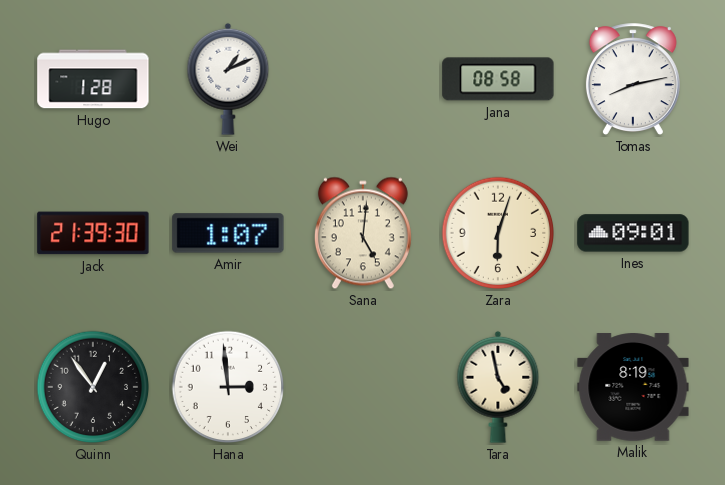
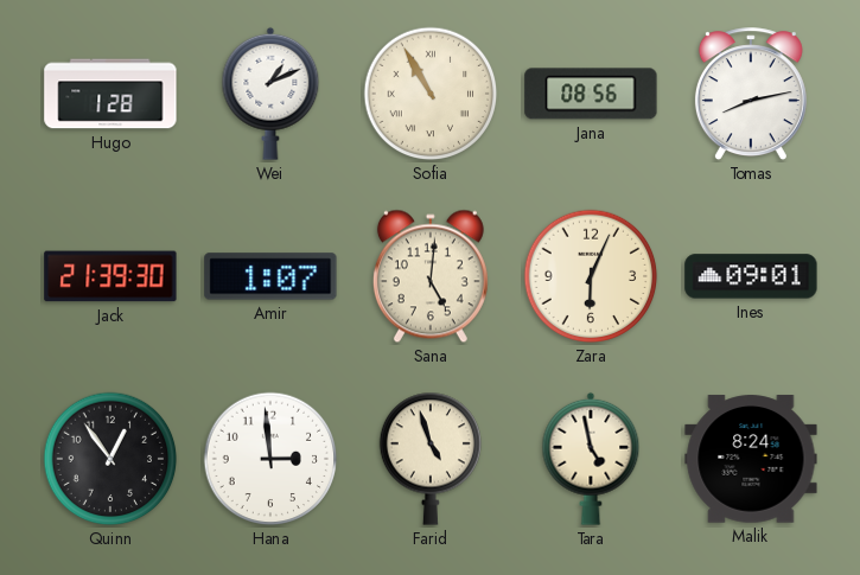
Sofia: none -> 10:55
Jana: 08:58 -> 08:56
Zara: 6:03 -> 6:04
Farid: none -> 4:57
Malik: 8:19 -> 8:24
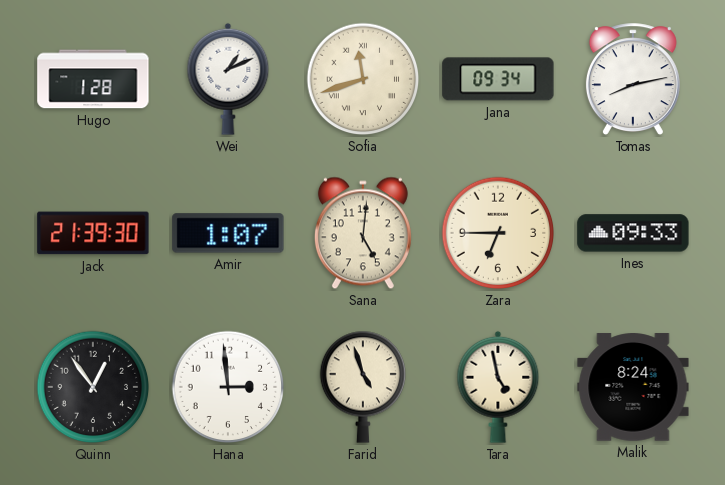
Sofia: 10:55 -> 11:42
Jana: 08:56 -> 09:34
Zara: 6:04 -> 6:45
Ines: 09:01 -> 09:33
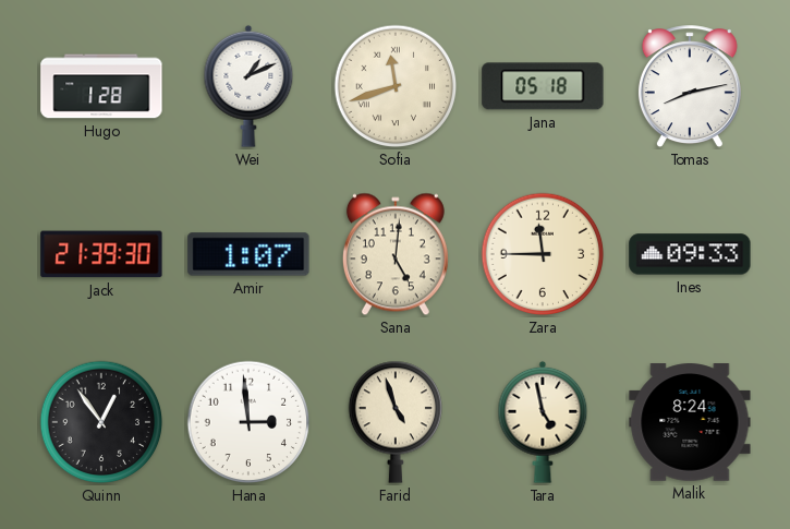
Jana: 09:34 -> 05:18
Zara: 6:45 -> 11:45
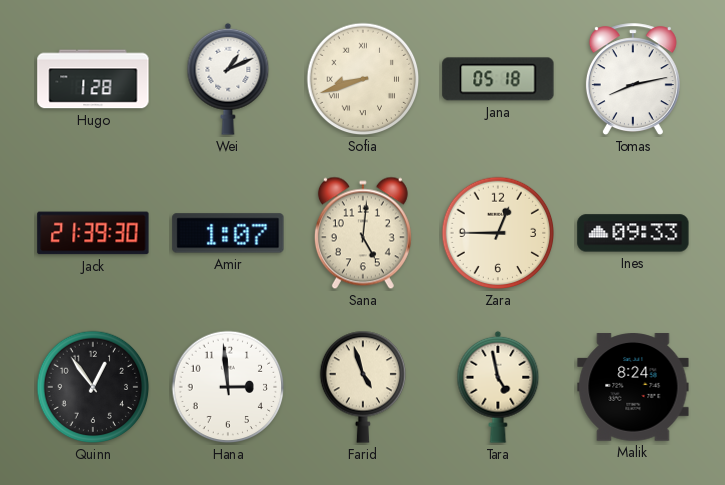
Sofia: 11:42 -> 8:42
Zara: 11:45 -> 12:45
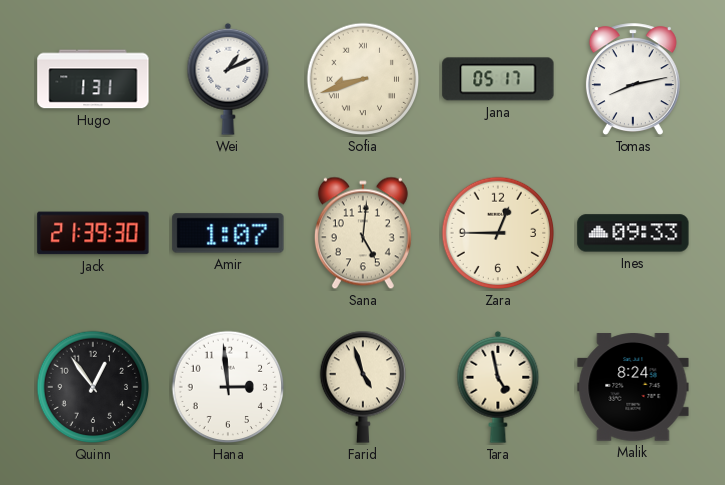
Hugo: 1:28 -> 1:31
Jana: 05:18 -> 05:17
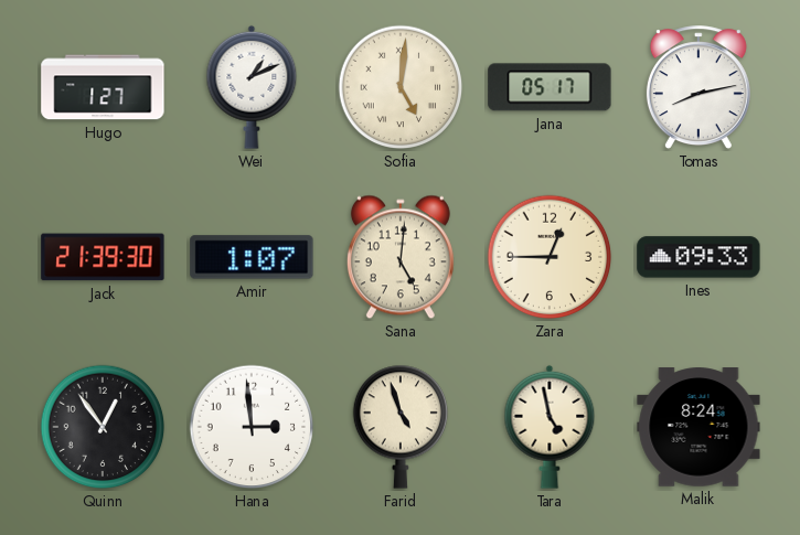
Hugo: 1:31 -> 1:27
Sofia: 8:42 -> 5:01
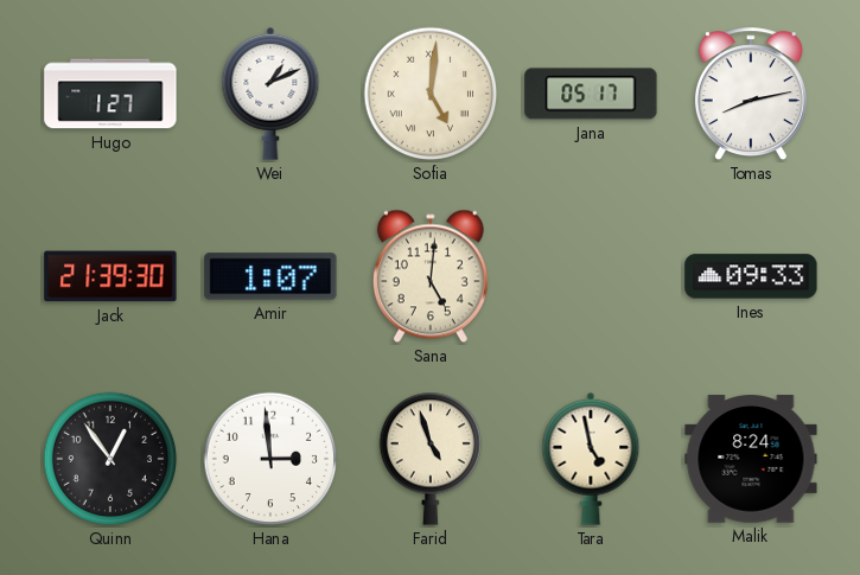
Zara: 12:45 -> none
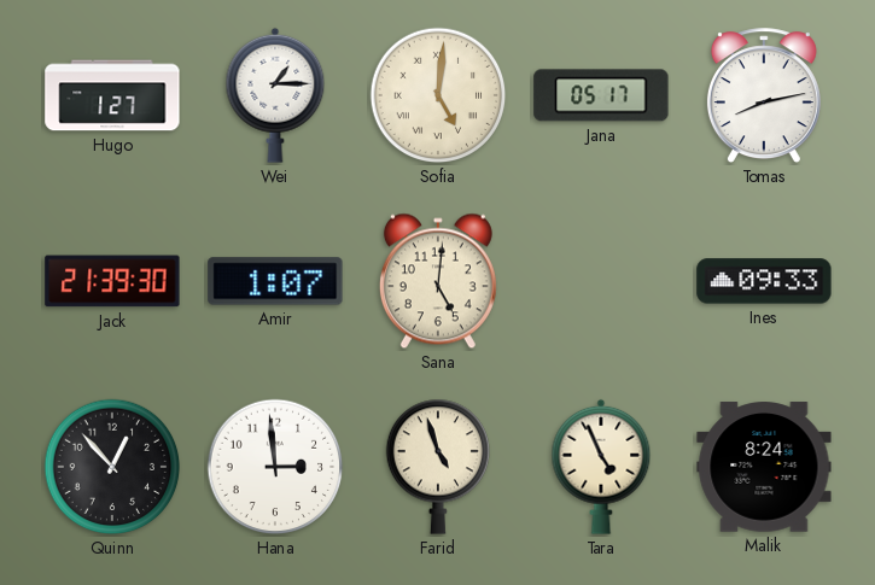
Wei: 1:11 -> 1:15
Quinn: 12:54 -> 12:53
Tara: 4:58 -> 4:56
